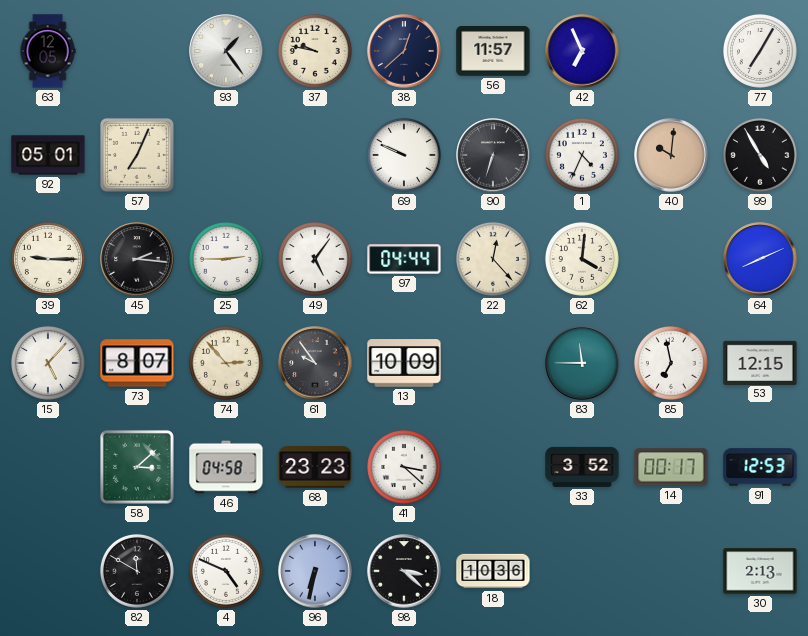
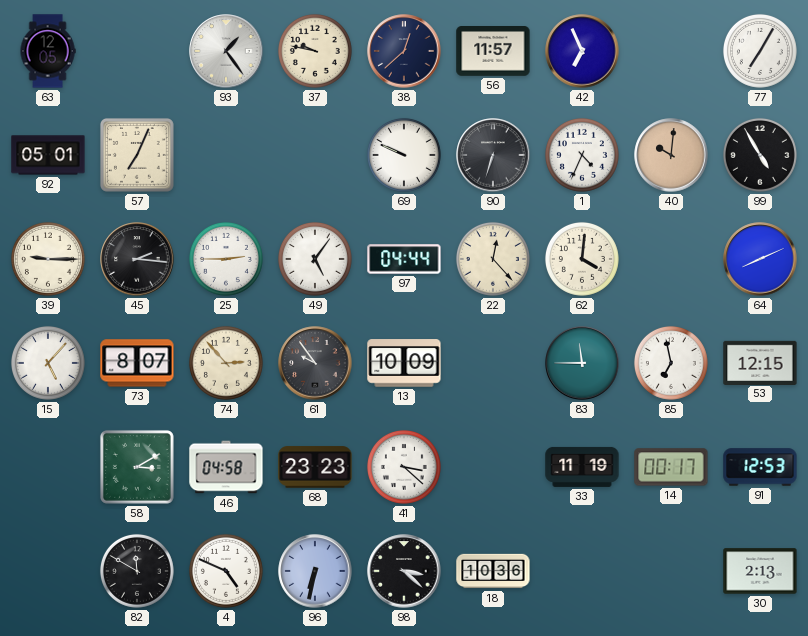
58: 3:08 -> 3:10
33: 3:52 -> 11:19
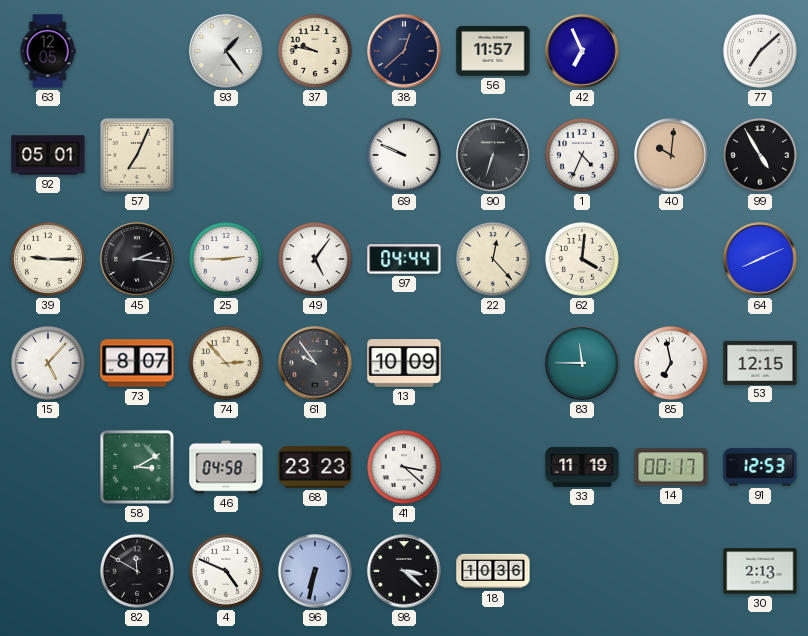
77: 7:05 -> 7:08
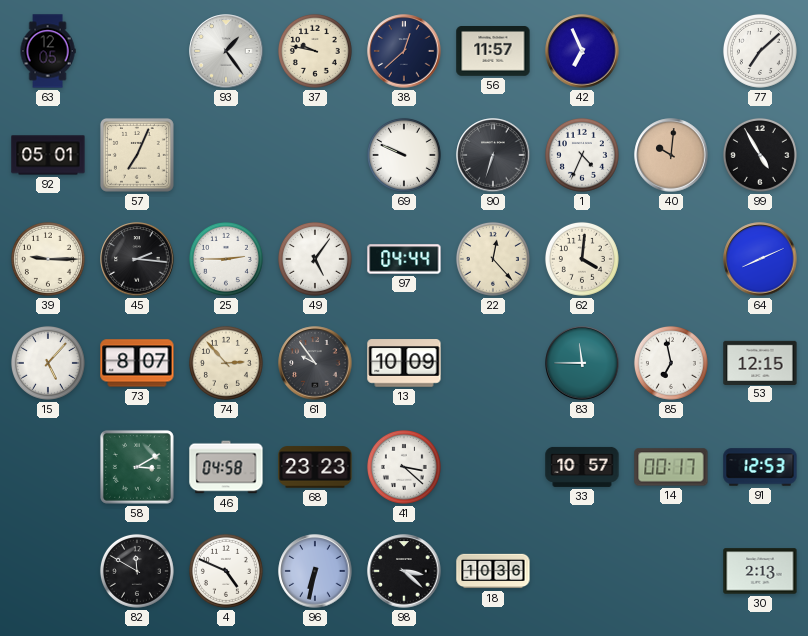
33: 11:19 -> 10:57
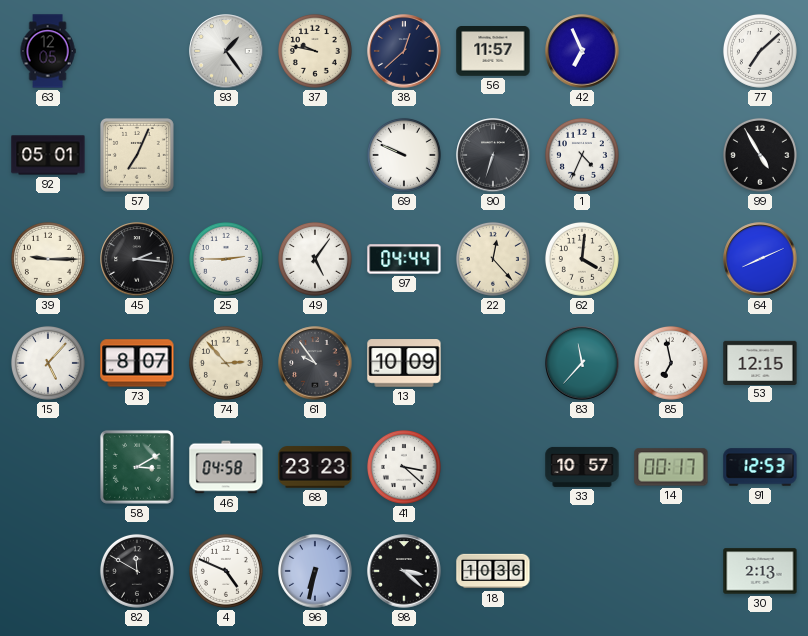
40: 10:01 -> none
83: 11:45 -> 11:37
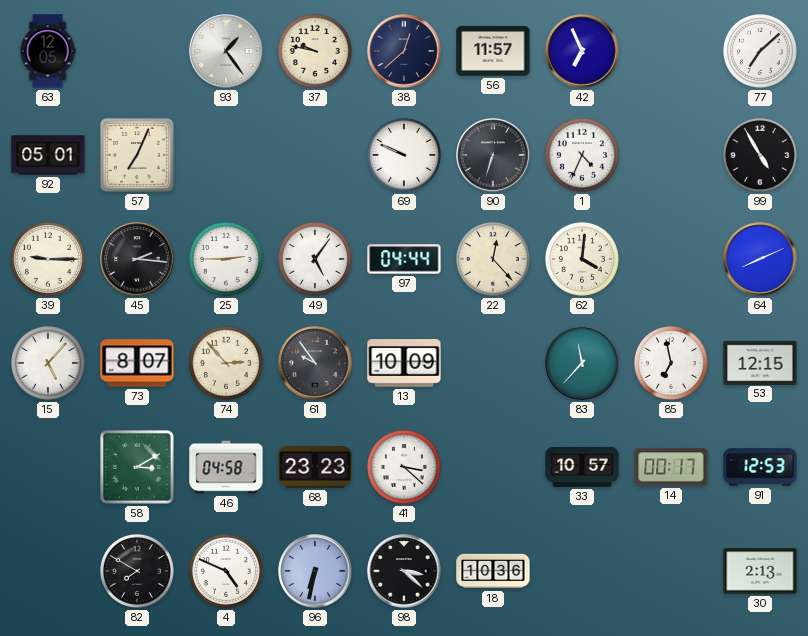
82: 11:50 -> 7:50
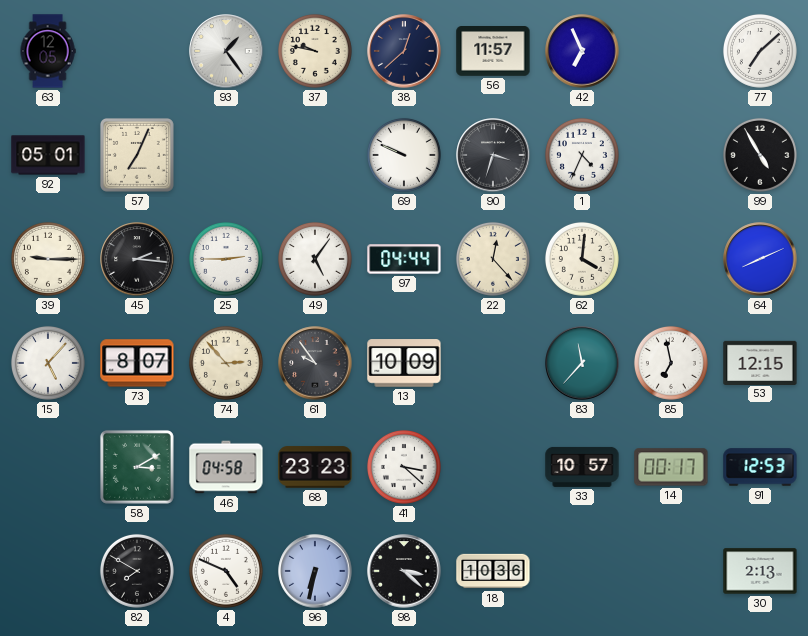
90: 6:33 -> 3:33
